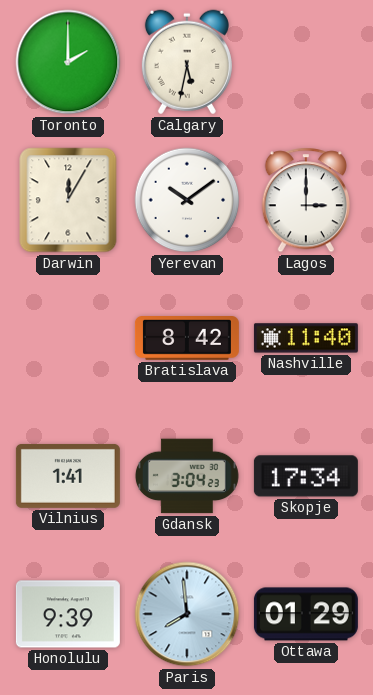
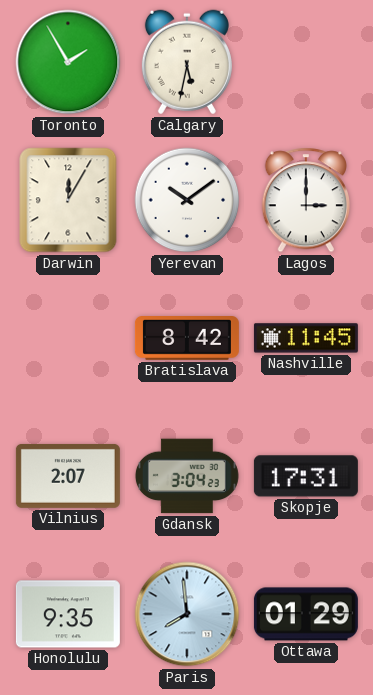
Toronto: 2:00 -> 1:55
Nashville: 11:40 -> 11:45
Vilnius: 1:41 -> 2:07
Skopje: 17:34 -> 17:31
Honolulu: 9:39 -> 9:35
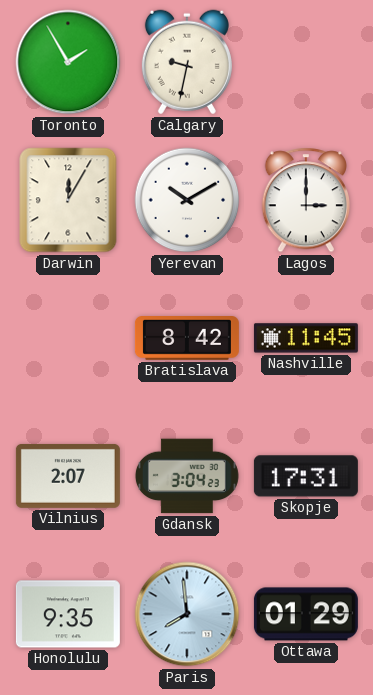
Calgary: 5:32 -> 9:32
Yerevan: 10:09 -> 10:10
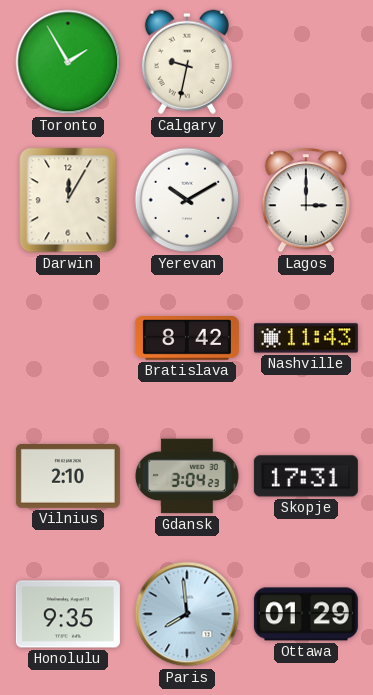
Nashville: 11:45 -> 11:43
Vilnius: 2:07 -> 2:10
